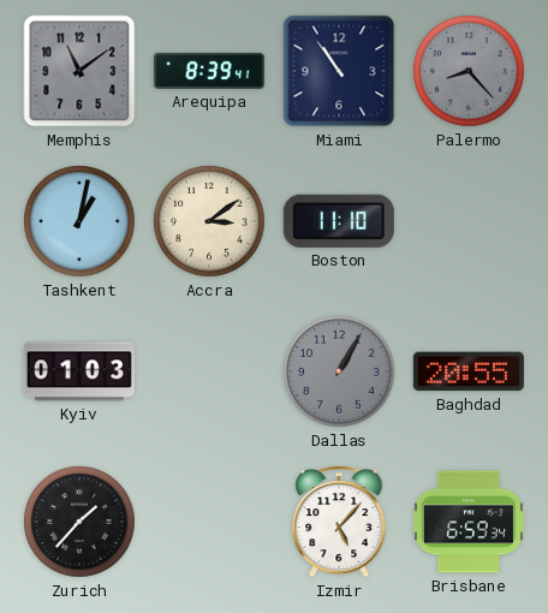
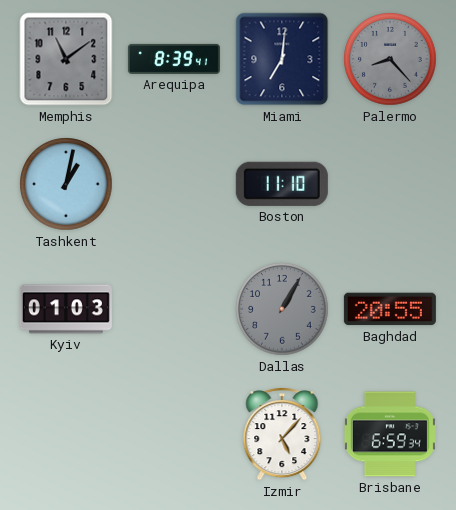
Miami: 10:54 -> 7:01
Accra: 3:09 -> none
Zurich: 1:37 -> none
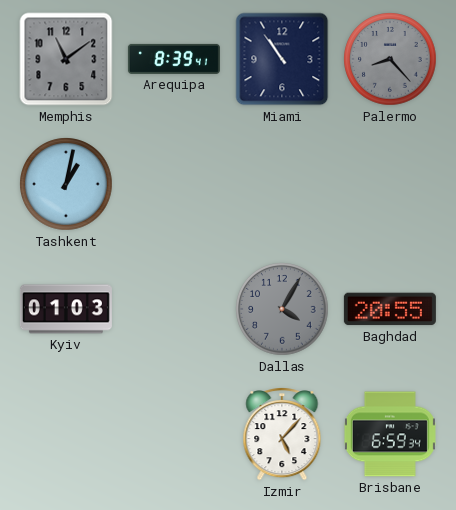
Miami: 7:01 -> 10:54
Boston: 11:10 -> none
Dallas: 1:05 -> 4:05
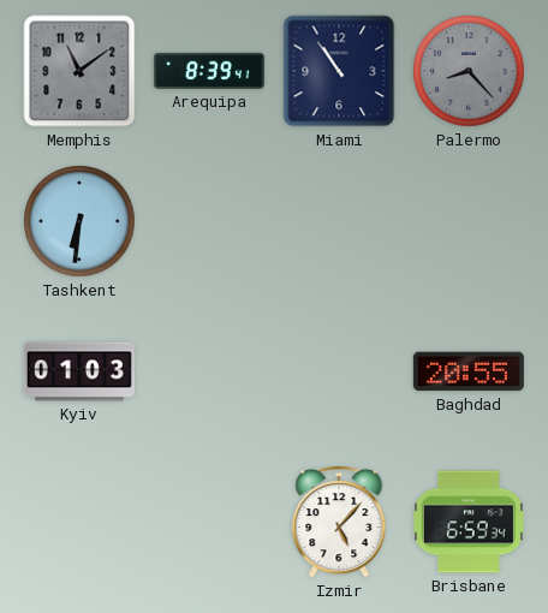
Tashkent: 1:02 -> 6:31
Dallas: 4:05 -> none
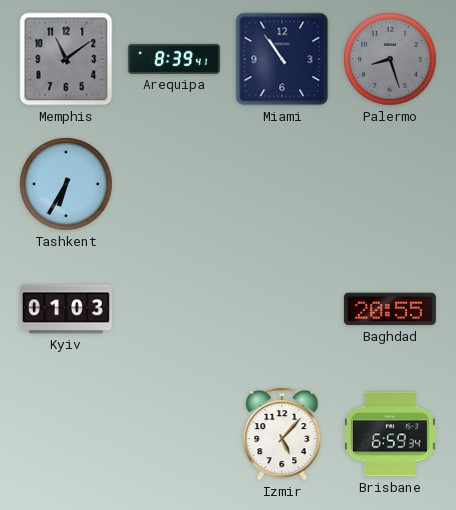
Palermo: 8:23 -> 8:27
Tashkent: 6:31 -> 6:35
